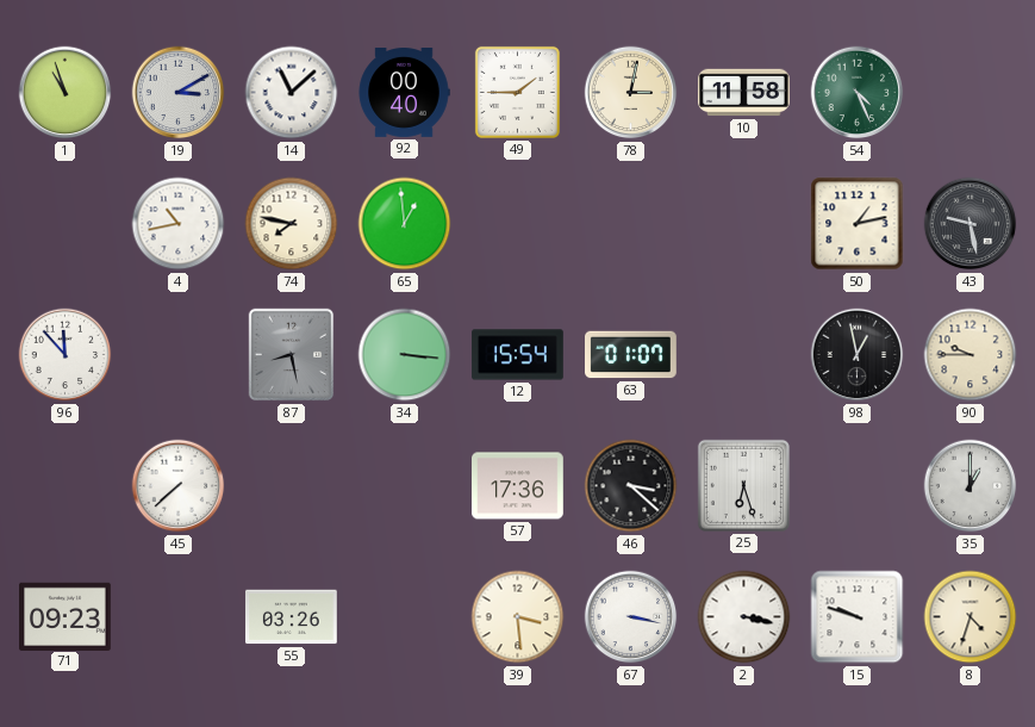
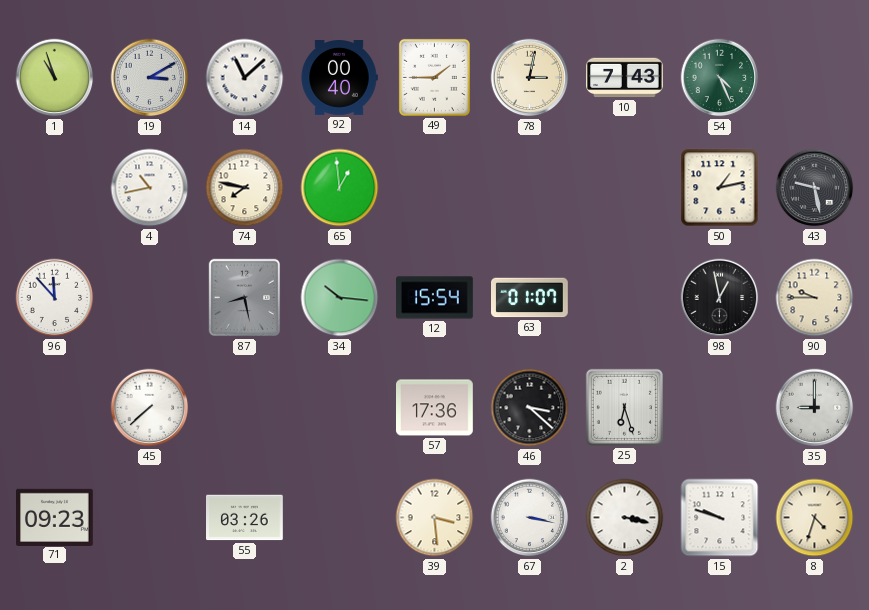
10: 11:58 -> 7:43
34: 3:16 -> 10:16
35: 1:00 -> 9:00
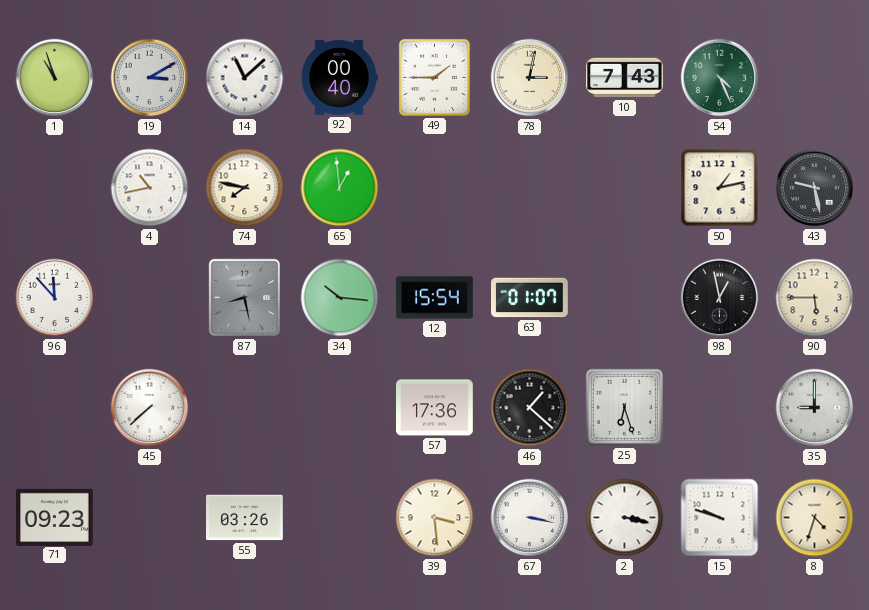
90: 9:45 -> 5:45
46: 3:22 -> 1:22
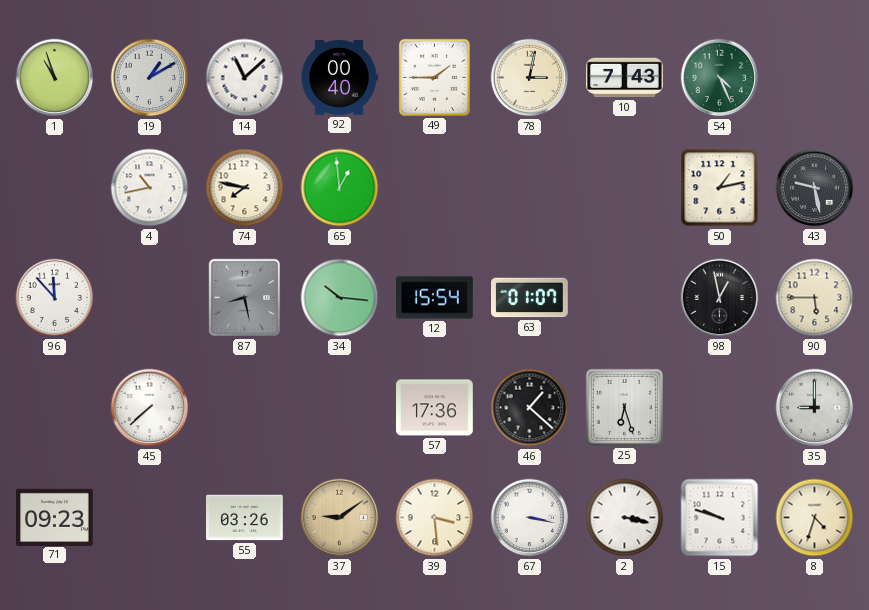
19: 3:10 -> 1:10
37: none -> 9:09
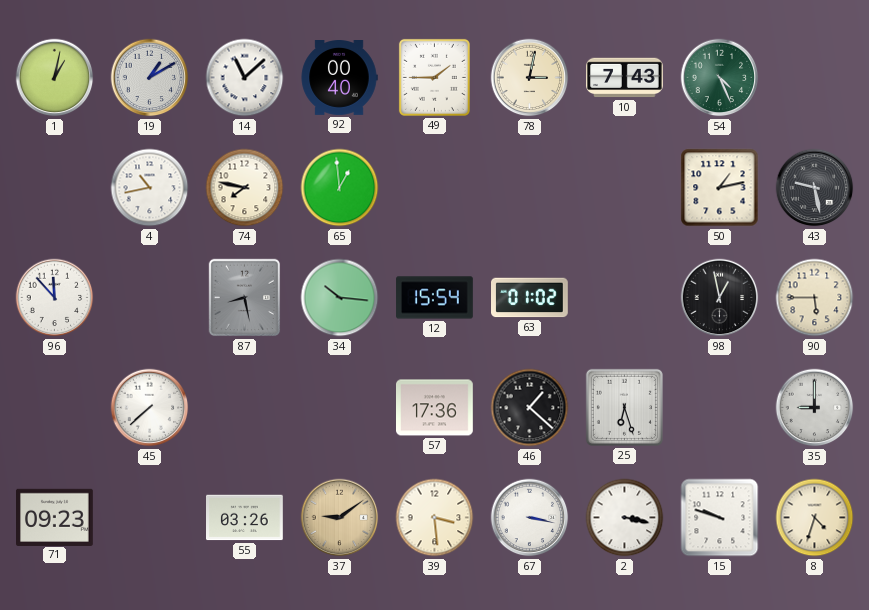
1: 10:57 -> 1:02
63: 01:07 -> 01:02
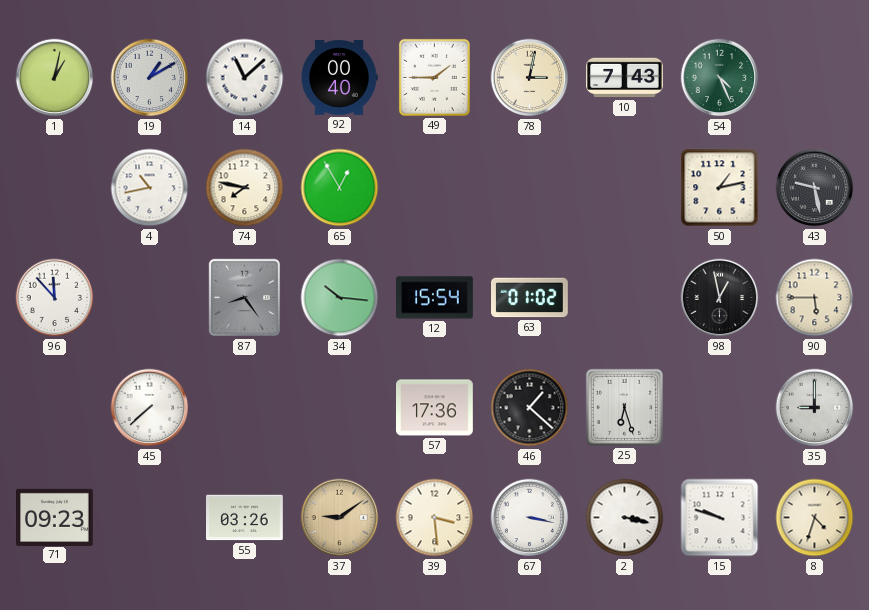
65: 12:59 -> 12:55
87: 8:28 -> 8:24
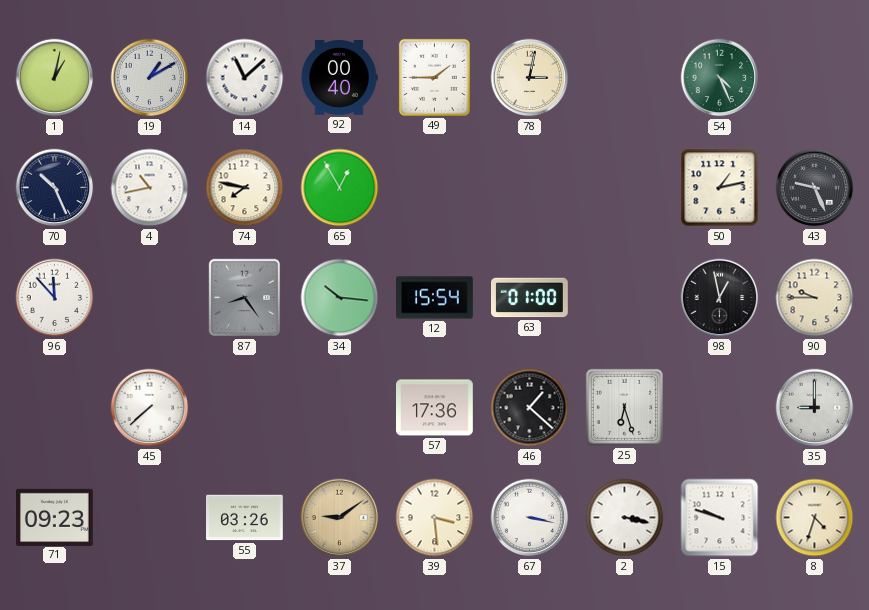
10: 7:43 -> none
70: none -> 10:26
43: 9:28 -> 9:26
63: 01:02 -> 01:00
90: 5:45 -> 9:45
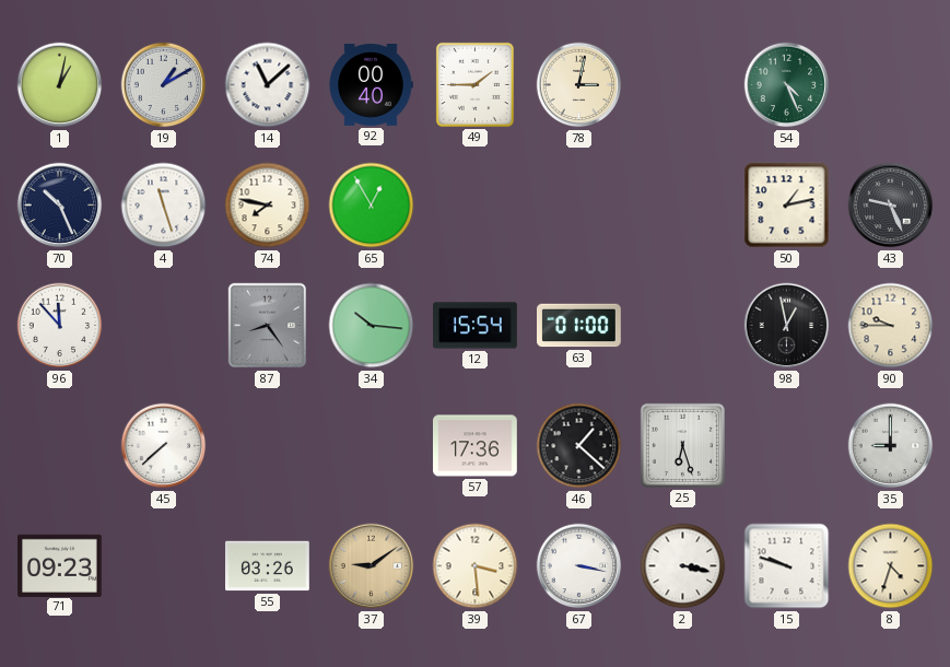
4: 10:43 -> 11:27
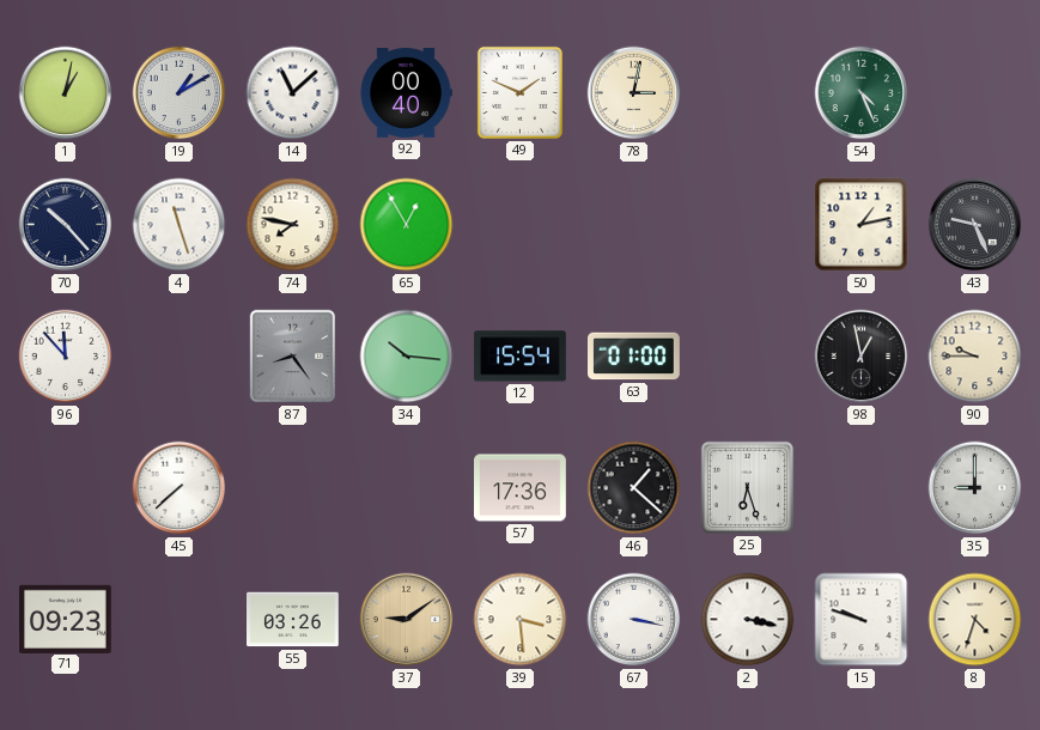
49: 1:45 -> 1:49
70: 10:26 -> 10:23
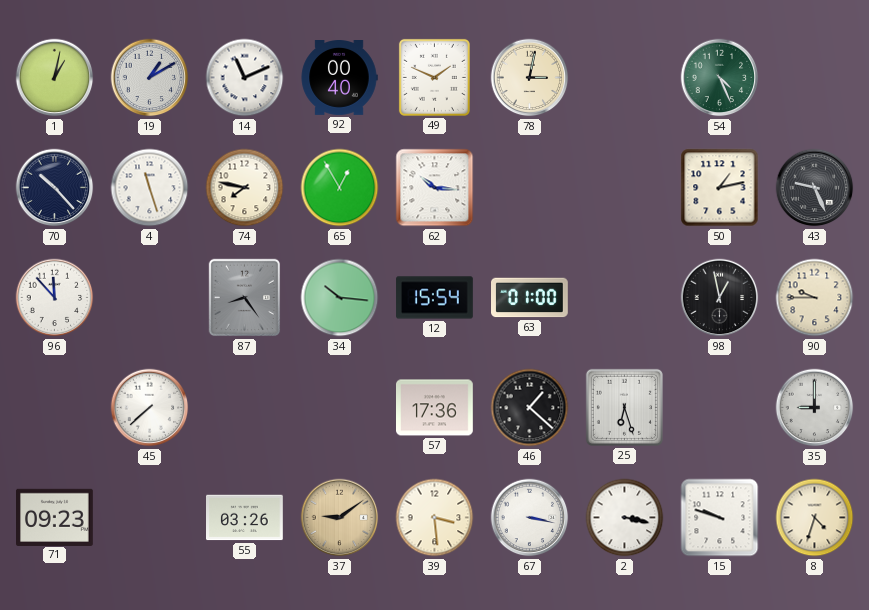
14: 11:08 -> 11:11
62: none -> 10:16
